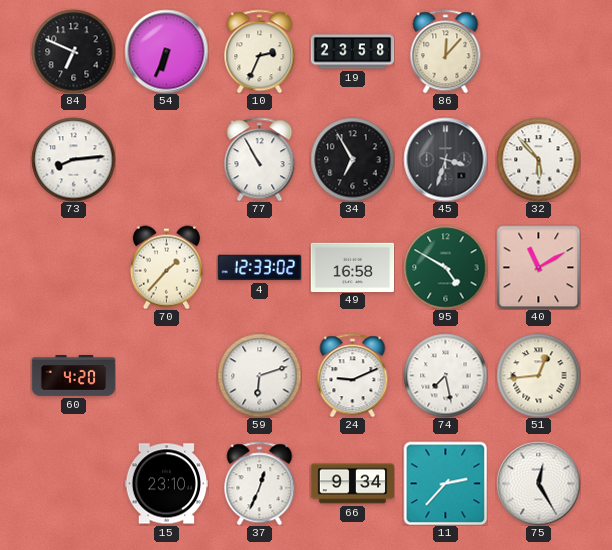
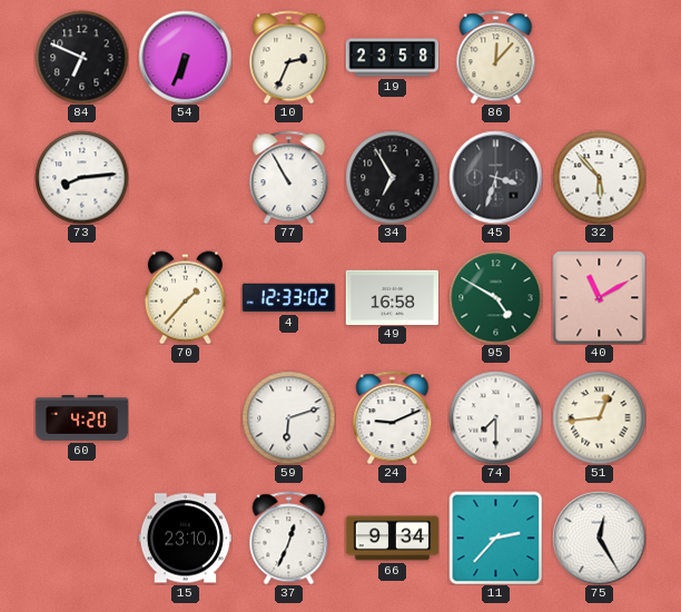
74: 7:28 -> 7:30
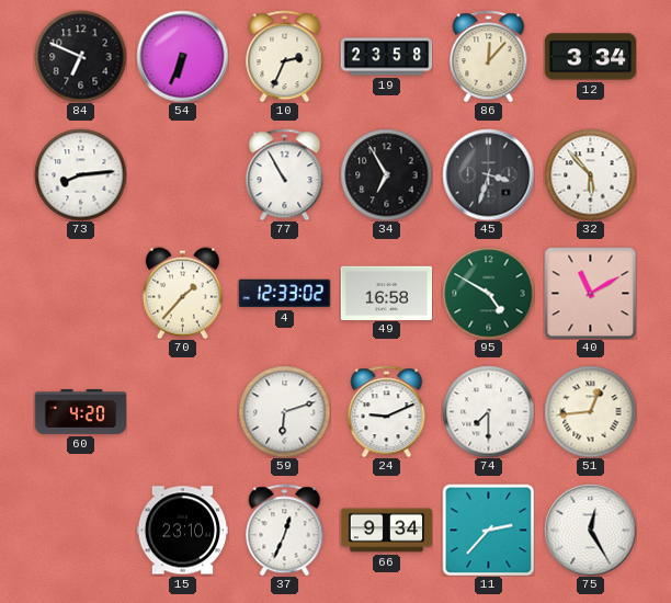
12: none -> 3:34
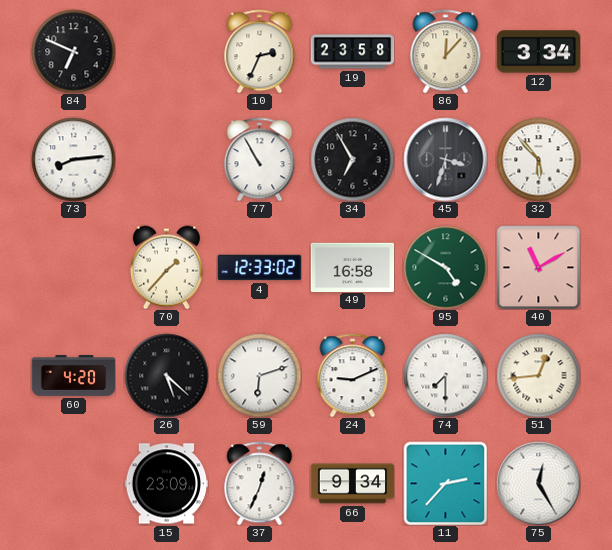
54: 6:34 -> none
26: none -> 5:22
15: 23:10 -> 23:09
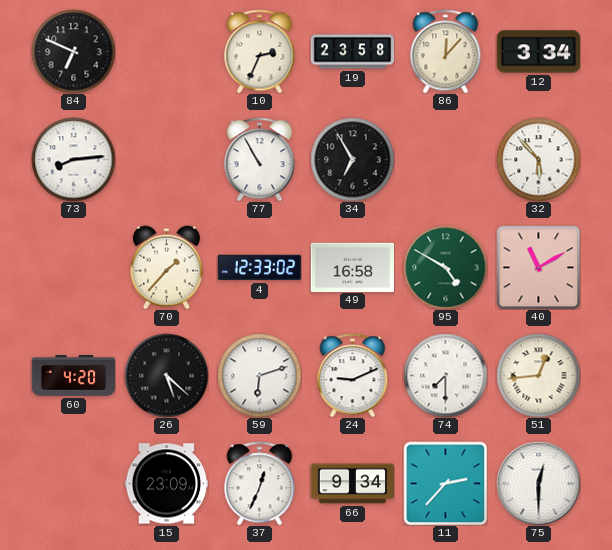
45: 3:33 -> none
75: 12:25 -> 12:30
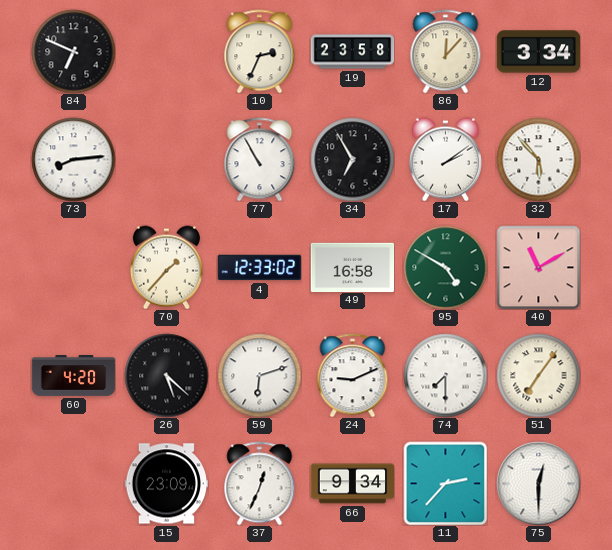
17: none -> 2:09
51: 12:44 -> 7:06
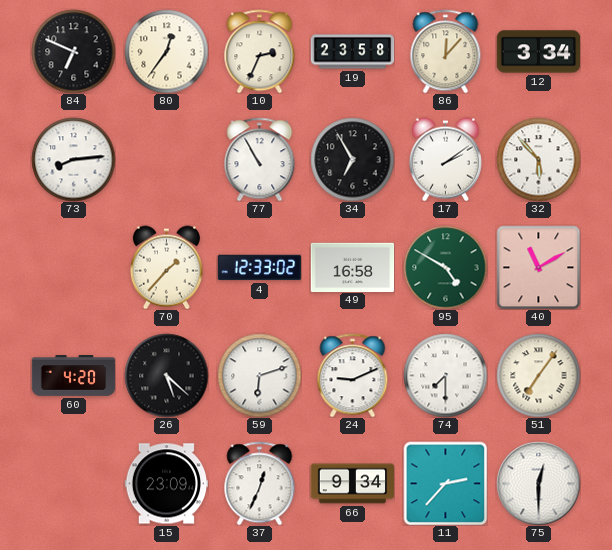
80: none -> 12:36
